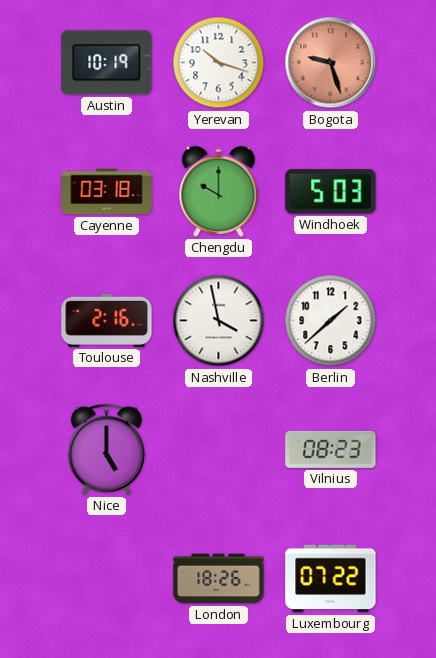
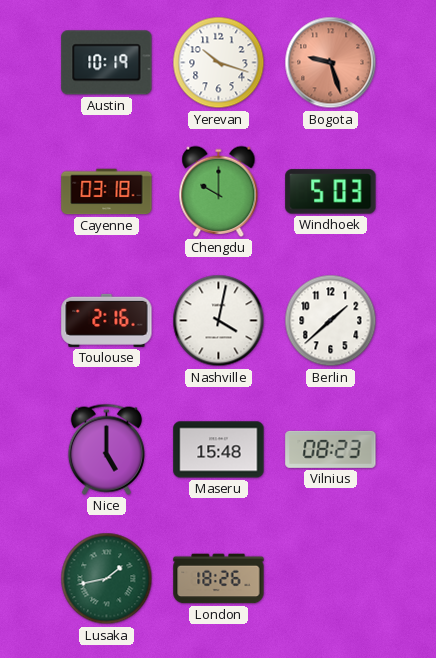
Nashville: 3:58 -> 4:02
Maseru: none -> 15:48
Lusaka: none -> 1:43
Luxembourg: 07:22 -> none
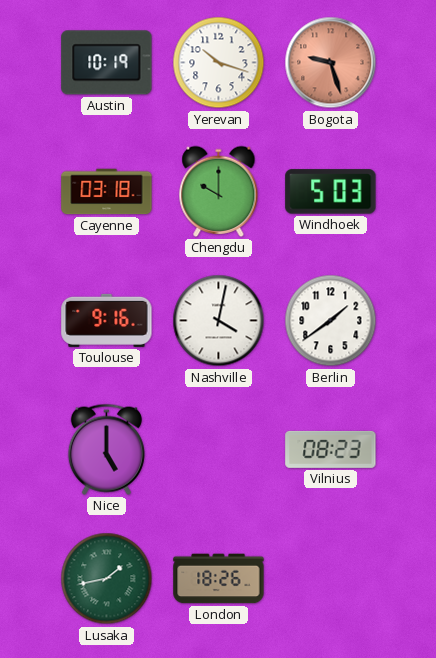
Toulouse: 2:16 -> 9:16
Berlin: 1:38 -> 1:39
Maseru: 15:48 -> none
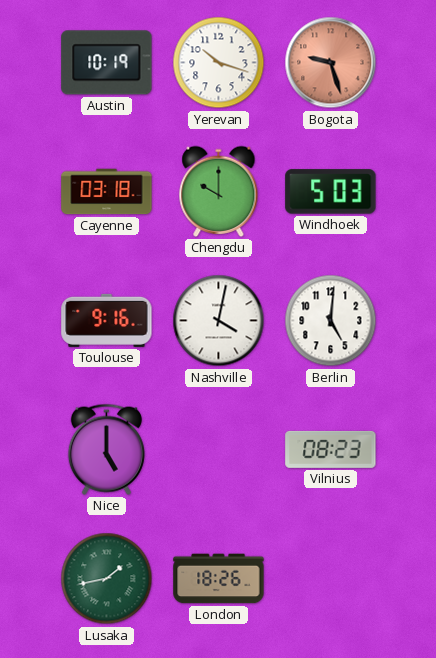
Berlin: 1:39 -> 5:01
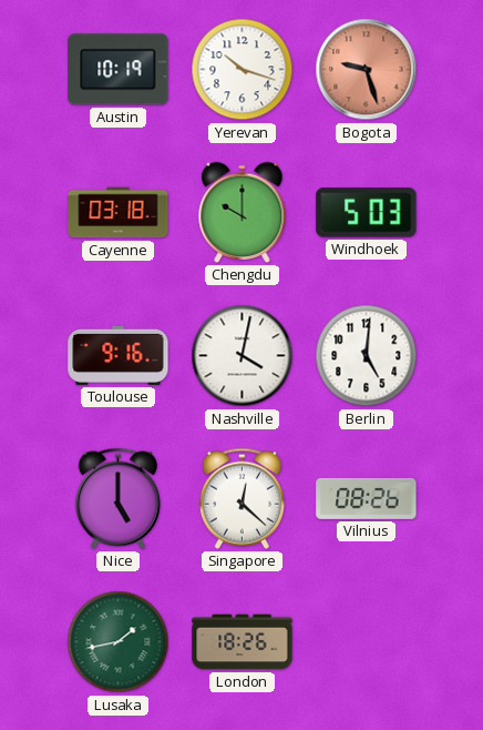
Singapore: none -> 12:22
Vilnius: 08:23 -> 08:26
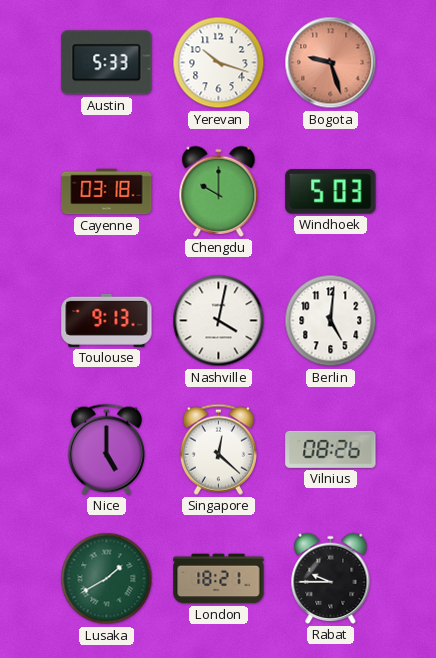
Austin: 10:19 -> 5:33
Toulouse: 9:16 -> 9:13
Lusaka: 1:43 -> 1:40
London: 18:26 -> 18:21
Rabat: none -> 9:45
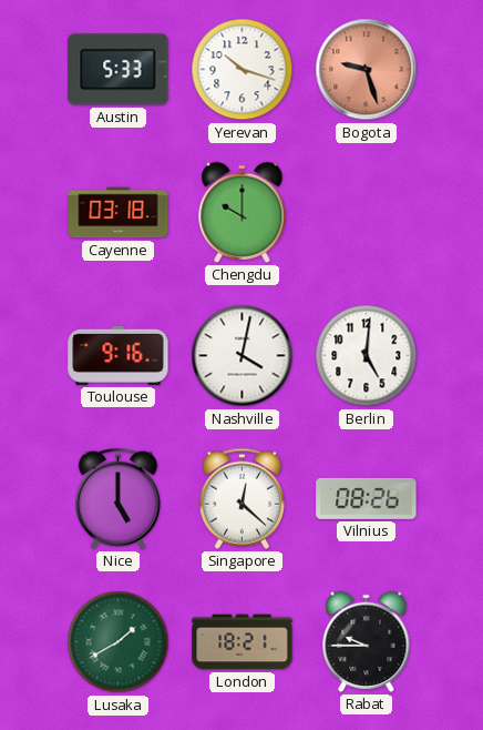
Windhoek: 5:03 -> none
Toulouse: 9:13 -> 9:16
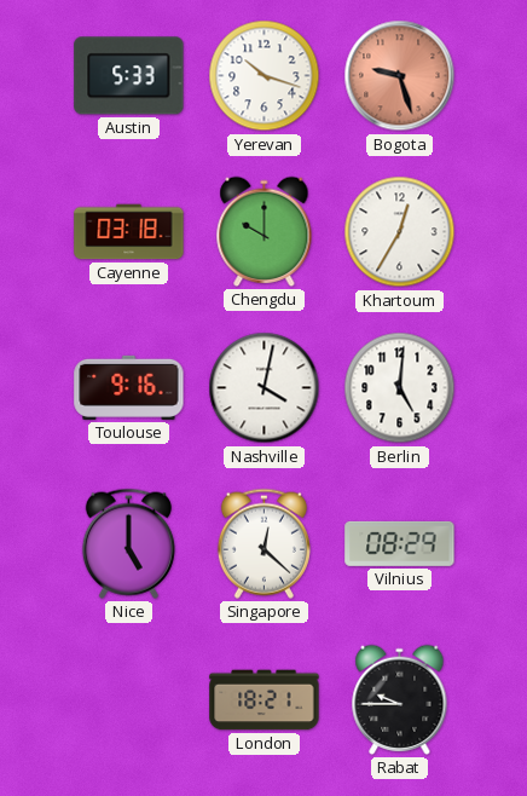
Khartoum: none -> 12:35
Vilnius: 08:26 -> 08:29
Lusaka: 1:40 -> none
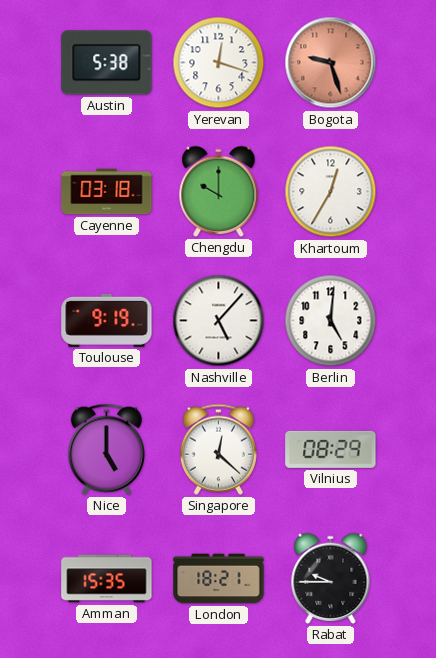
Austin: 5:33 -> 5:38
Yerevan: 10:18 -> 12:18
Toulouse: 9:16 -> 9:19
Nashville: 4:02 -> 5:07
Amman: none -> 15:35
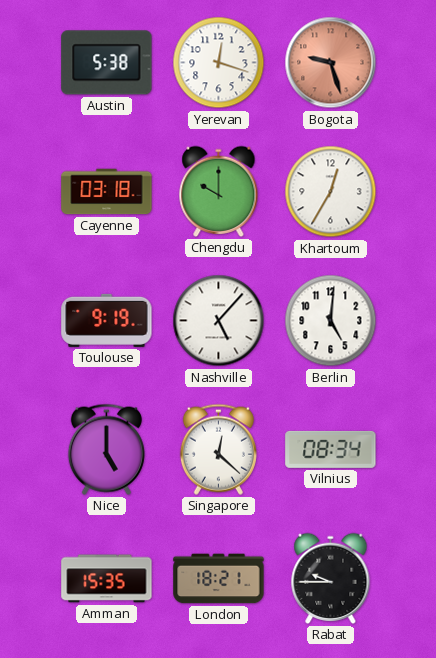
Vilnius: 08:29 -> 08:34
